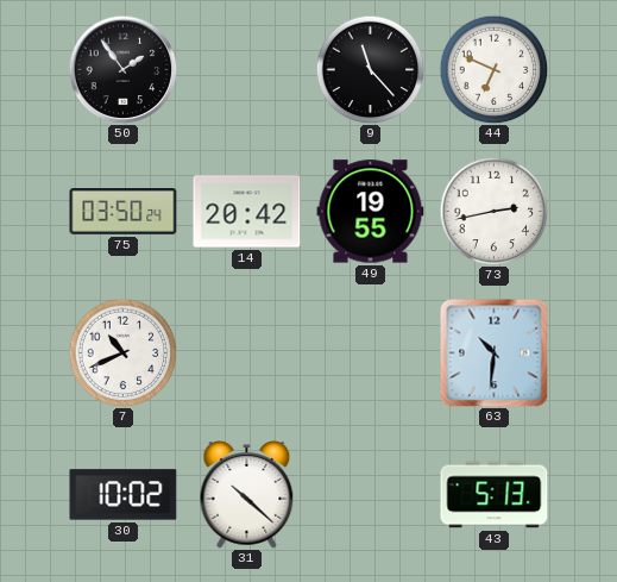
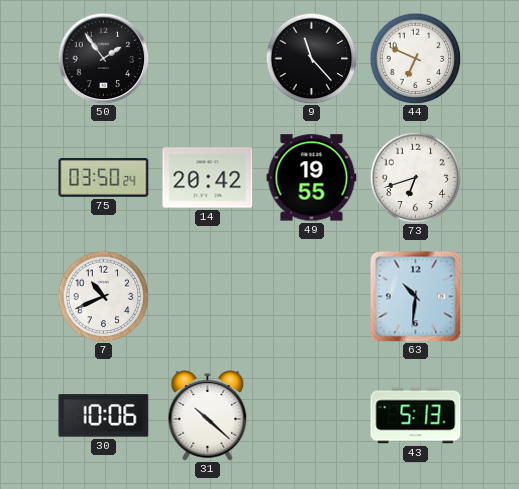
73: 2:43 -> 6:42
30: 10:02 -> 10:06
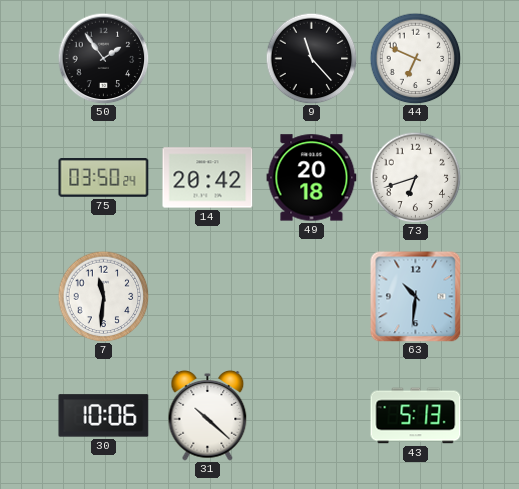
49: 19:55 -> 20:18
7: 10:41 -> 11:31
